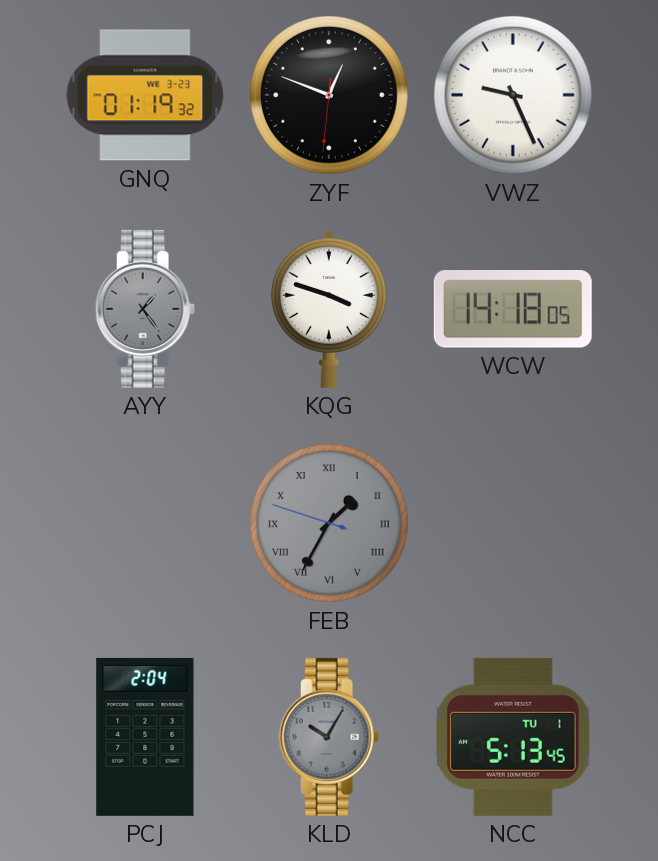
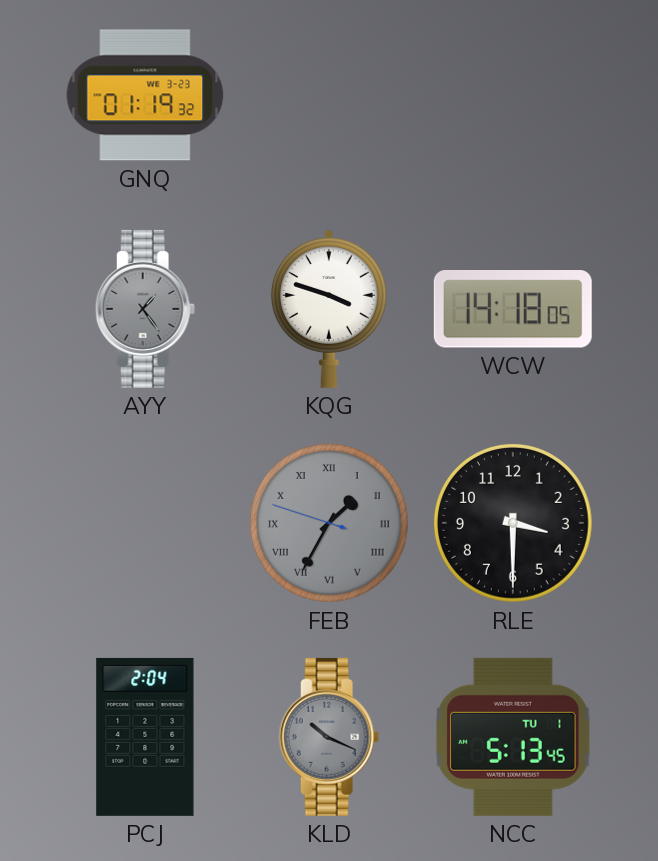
ZYF: 12:48 -> none
VWZ: 9:26 -> none
RLE: none -> 3:30
KLD: 10:05 -> 10:19
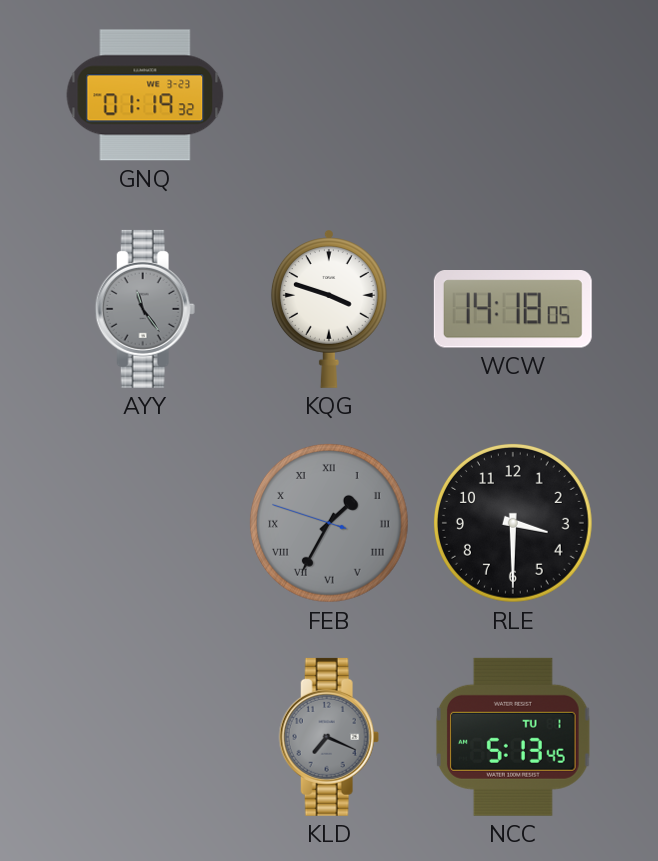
AYY: 1:24 -> 11:24
PCJ: 2:04 -> none
KLD: 10:19 -> 7:19
